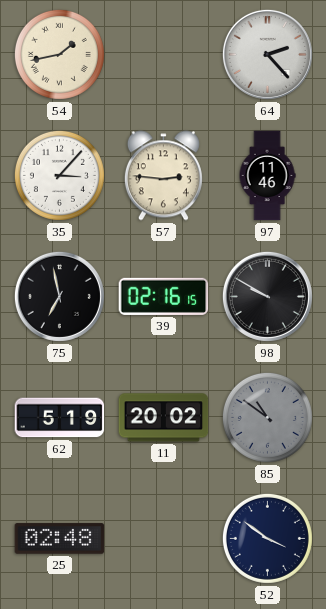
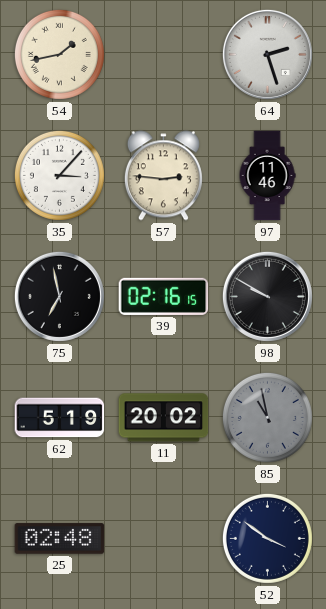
64: 2:23 -> 2:27
85: 10:51 -> 10:58
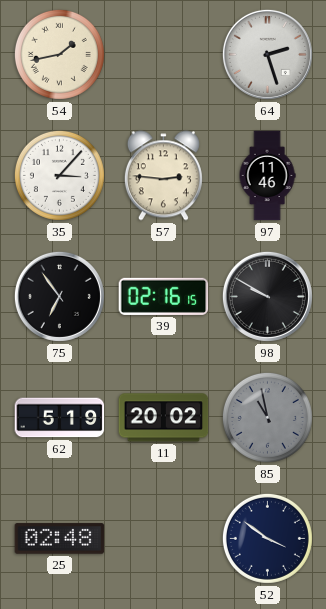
75: 6:58 -> 6:54
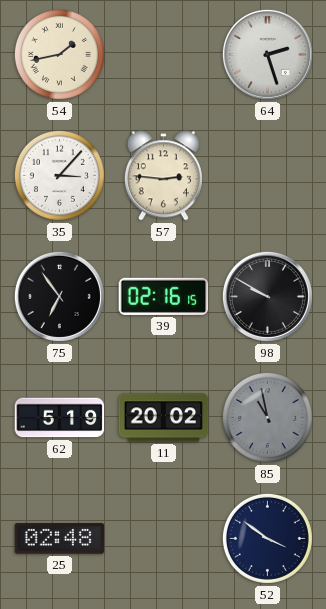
97: 11:46 -> none
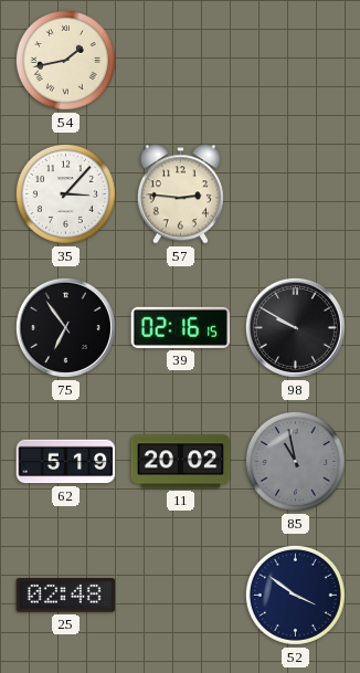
64: 2:27 -> none
